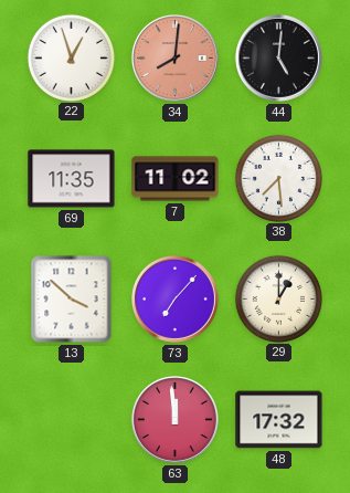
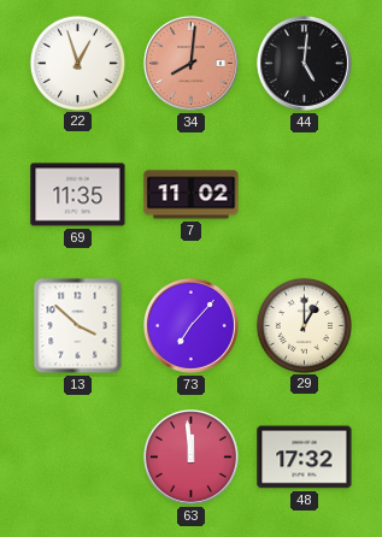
38: 7:29 -> none
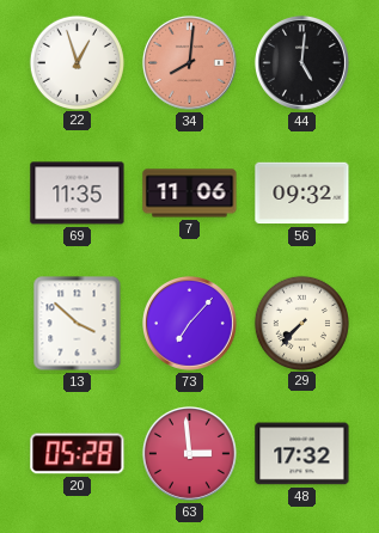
7: 11:02 -> 11:06
56: none -> 09:32
29: 1:00 -> 7:37
20: none -> 05:28
63: 11:59 -> 2:59
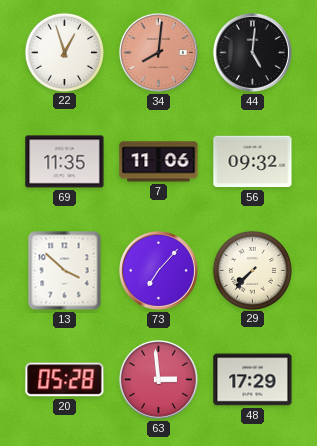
48: 17:32 -> 17:29
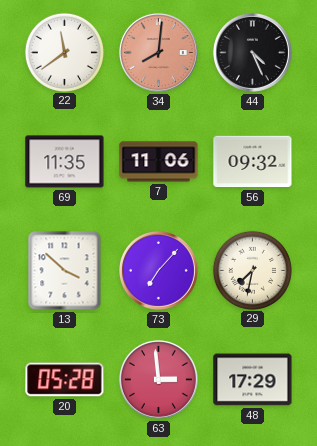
22: 12:57 -> 11:39
44: 5:01 -> 4:26
29: 7:37 -> 7:32
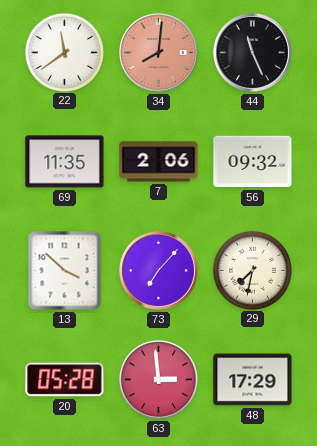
44: 4:26 -> 11:26
7: 11:06 -> 2:06
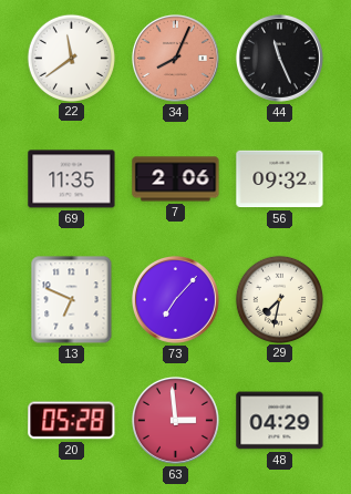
34: 8:01 -> 8:04
13: 3:52 -> 6:49
48: 17:29 -> 04:29
